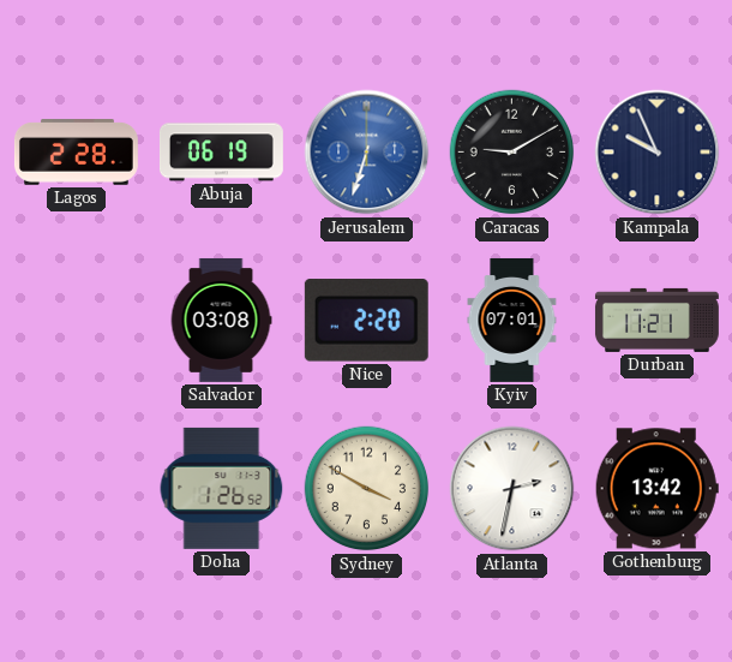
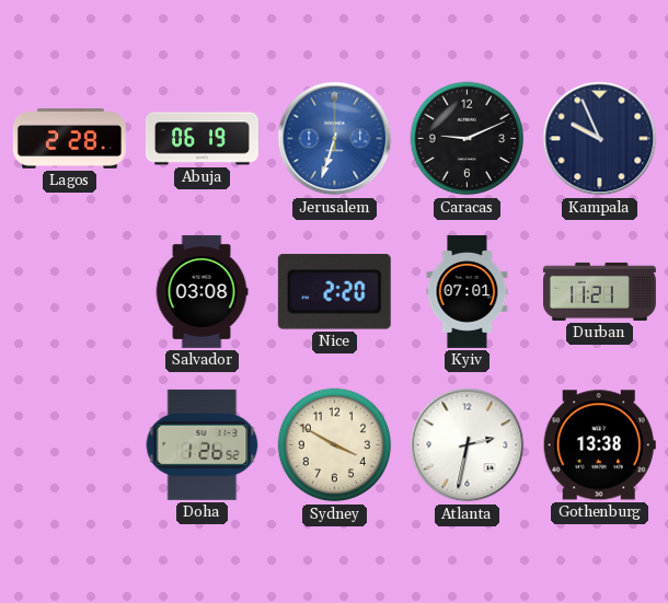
Caracas: 9:10 -> 9:11
Gothenburg: 13:42 -> 13:38
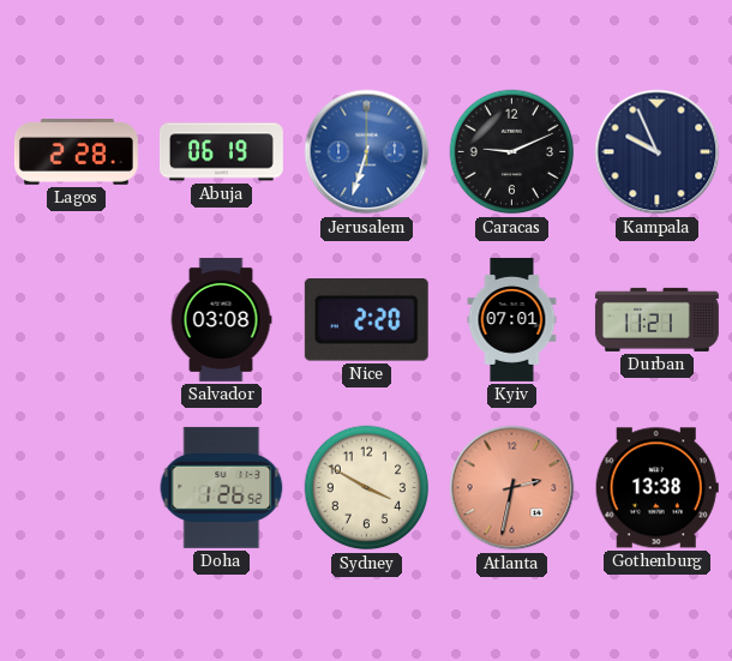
Atlanta dial: white -> salmon
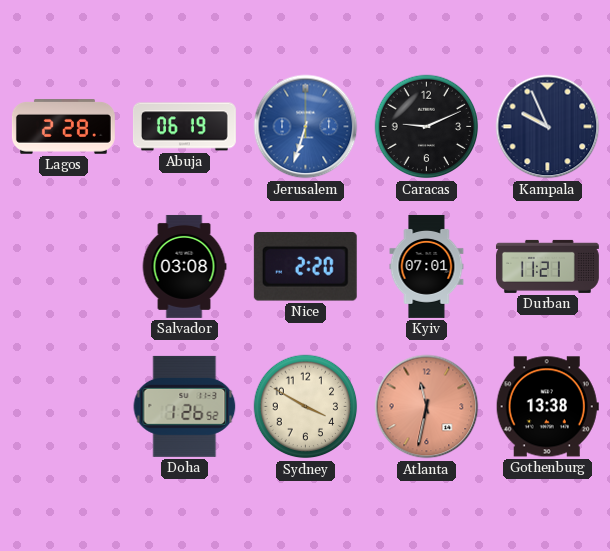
Atlanta: 2:32 -> 11:32
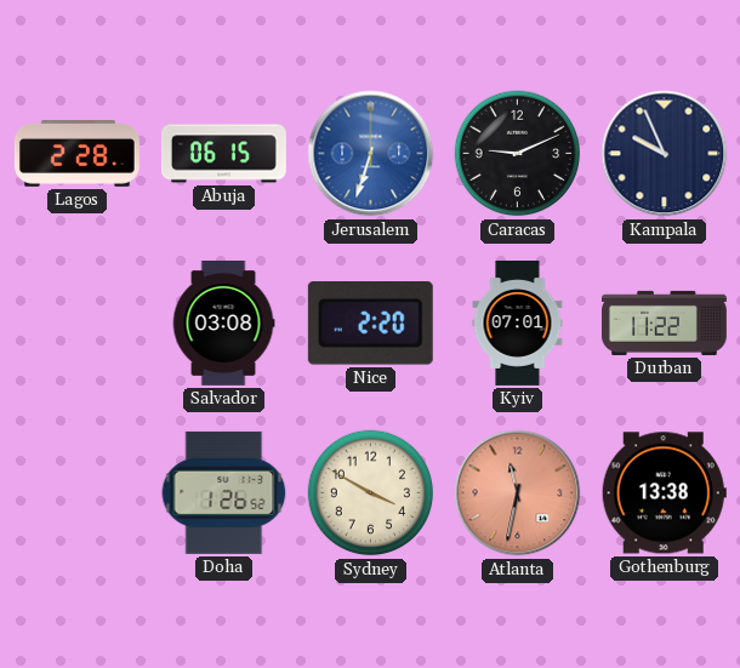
Abuja: 06:19 -> 06:15
Durban: 11:21 -> 11:22
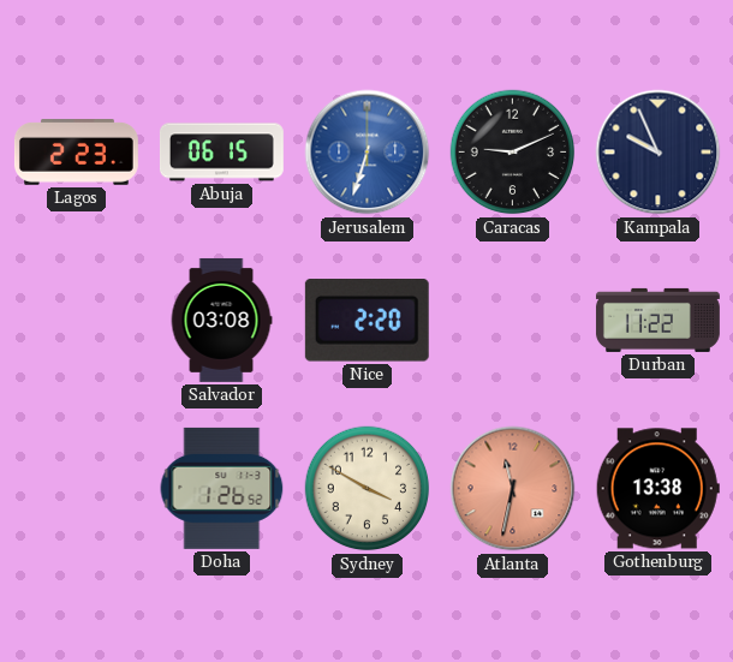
Lagos: 2:28 -> 2:23
Kyiv: 07:01 -> none
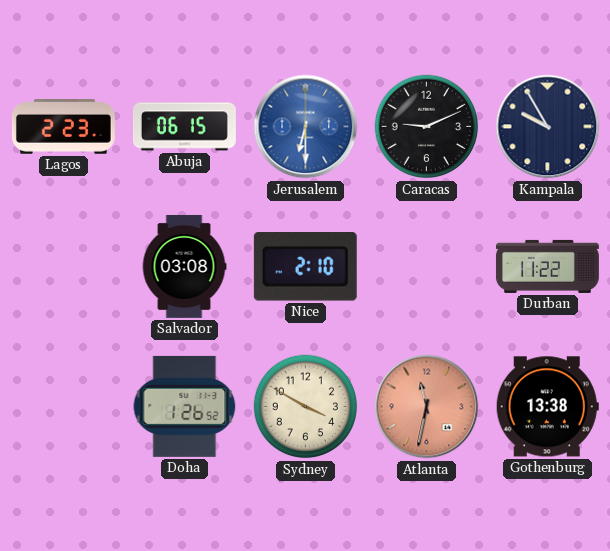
Jerusalem: 6:33 -> 6:30
Kampala: 9:56 -> 9:55
Nice: 2:20 -> 2:10
